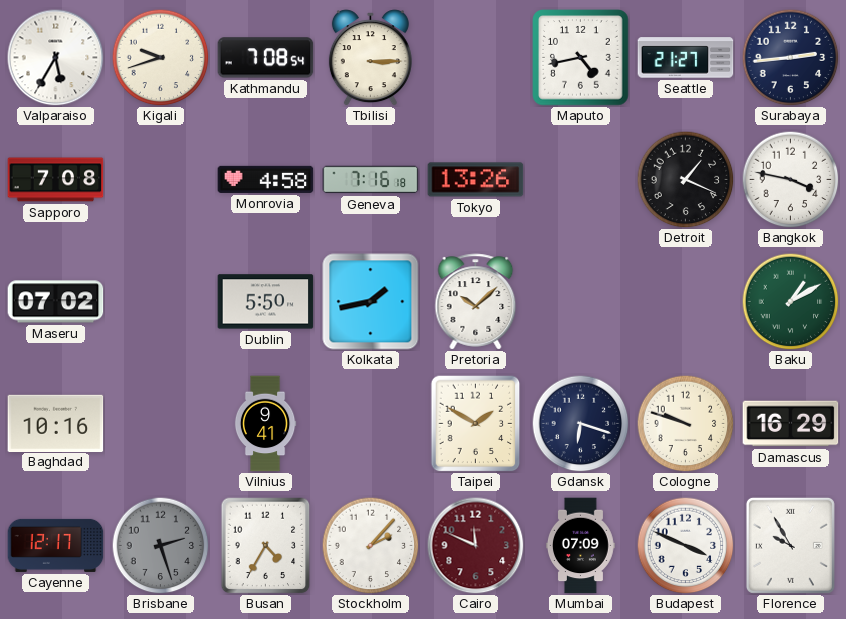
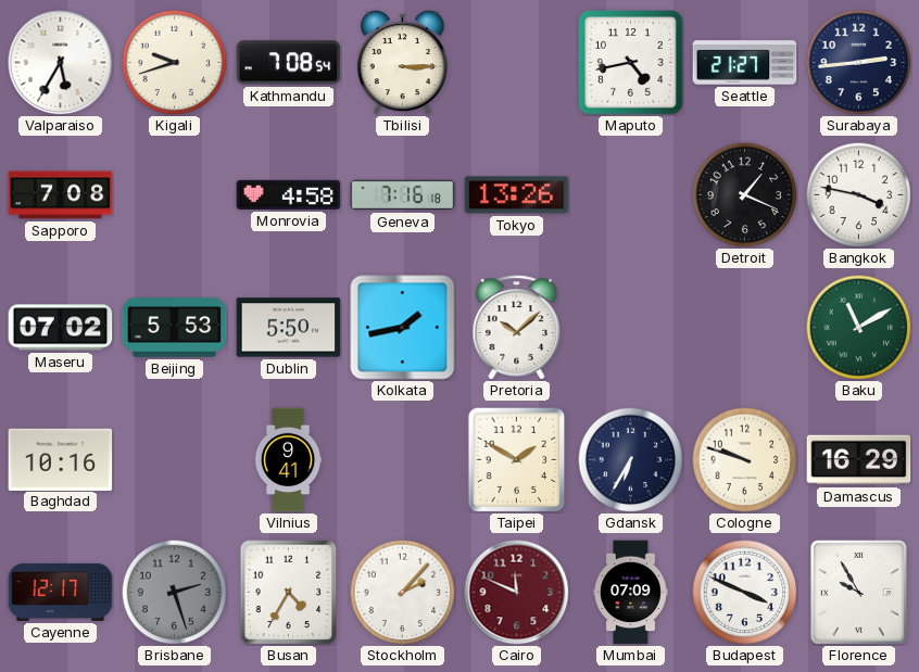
Beijing: none -> 5:53
Baku: 1:10 -> 11:10
Gdansk: 6:18 -> 6:35
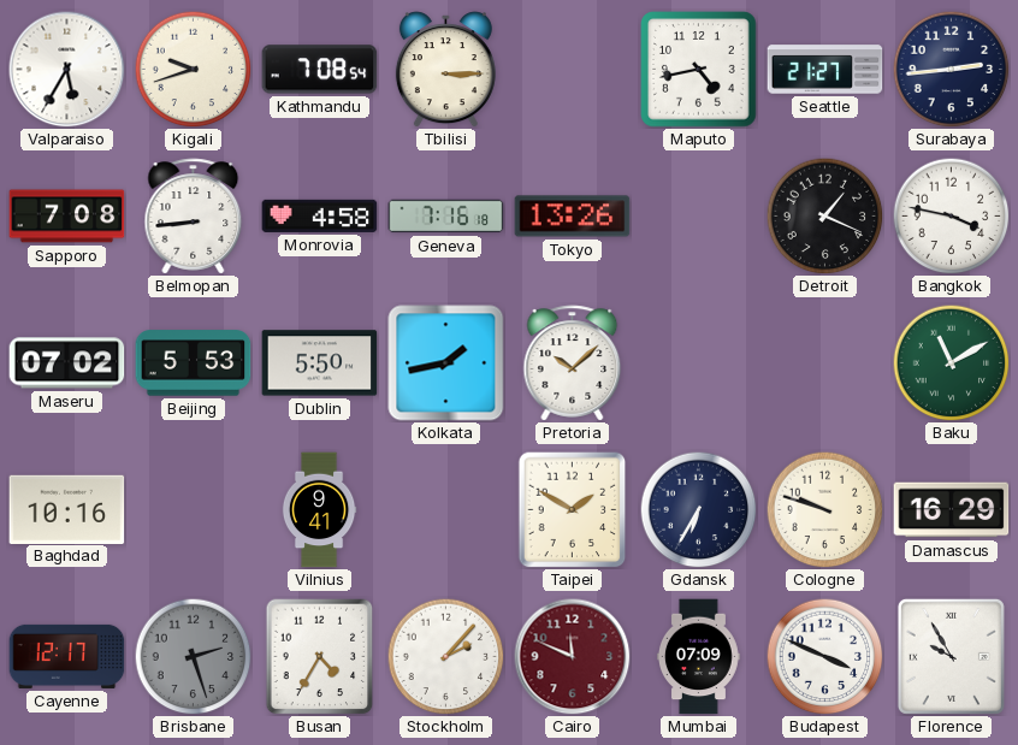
Belmopan: none -> 8:44
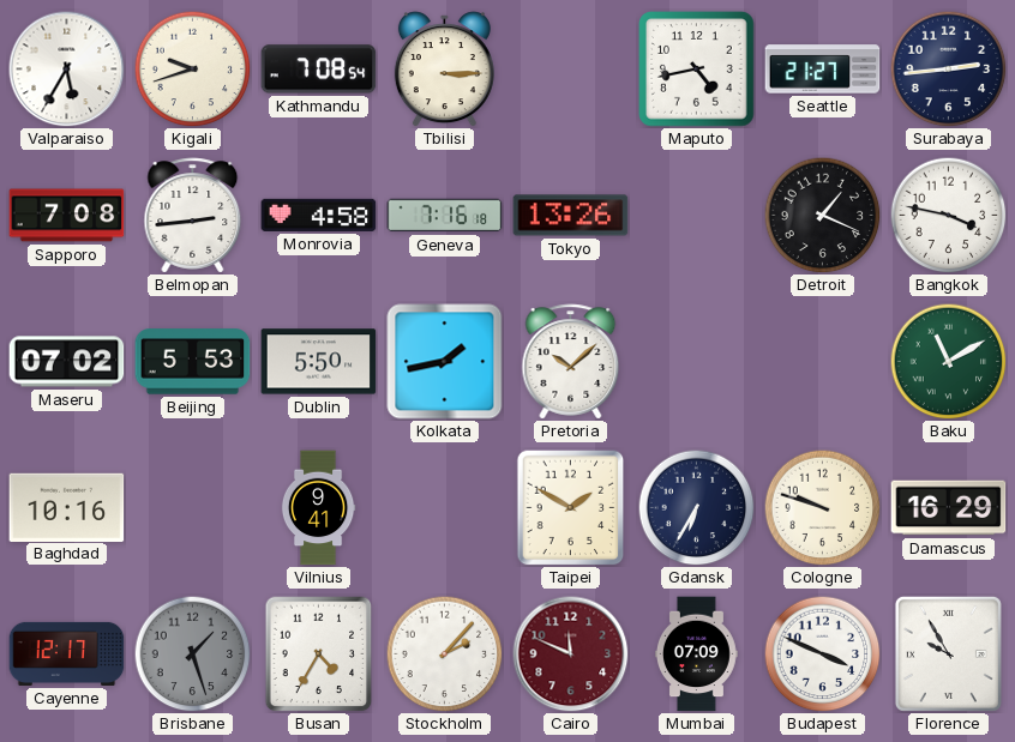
Belmopan: 8:44 -> 2:44
Brisbane: 2:27 -> 1:27
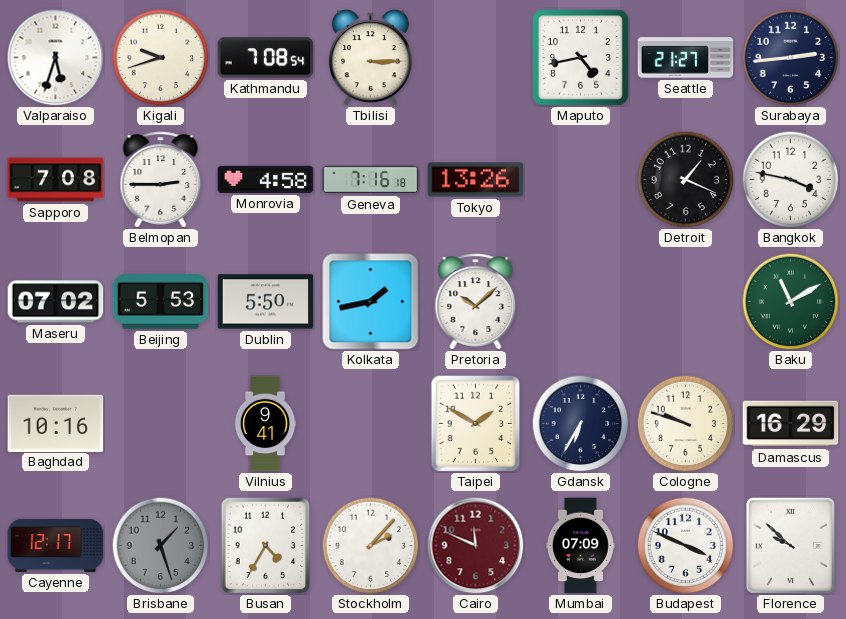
Valparaiso: 5:35 -> 5:33
Belmopan: 2:44 -> 2:45
Florence: 9:55 -> 9:52
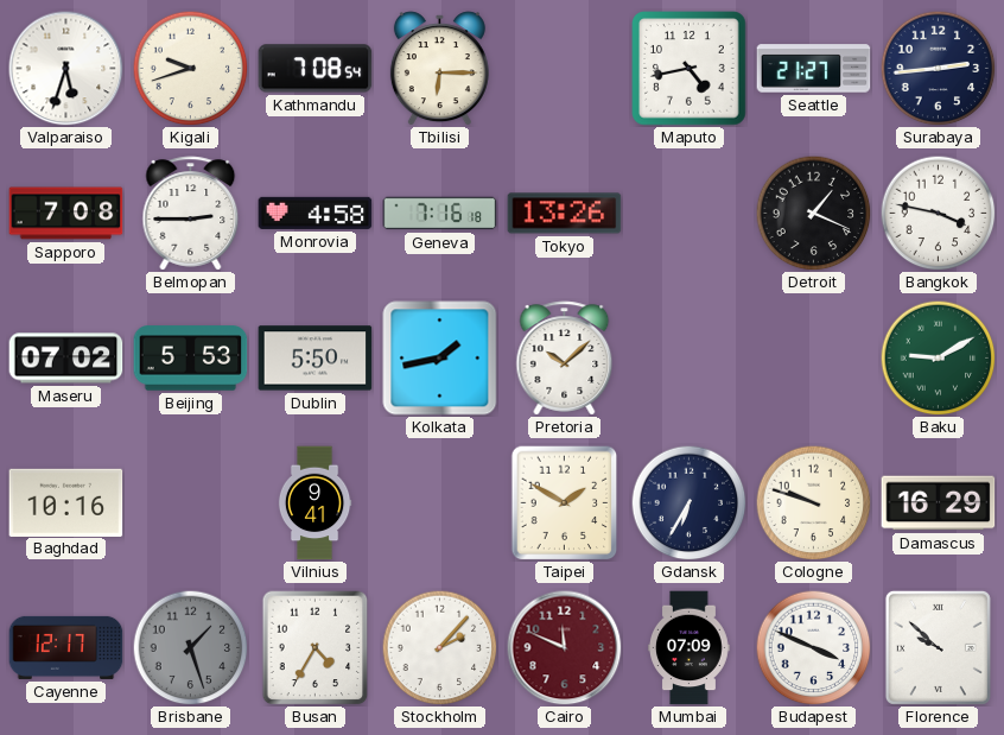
Tbilisi: 3:15 -> 6:15
Baku: 11:10 -> 9:10
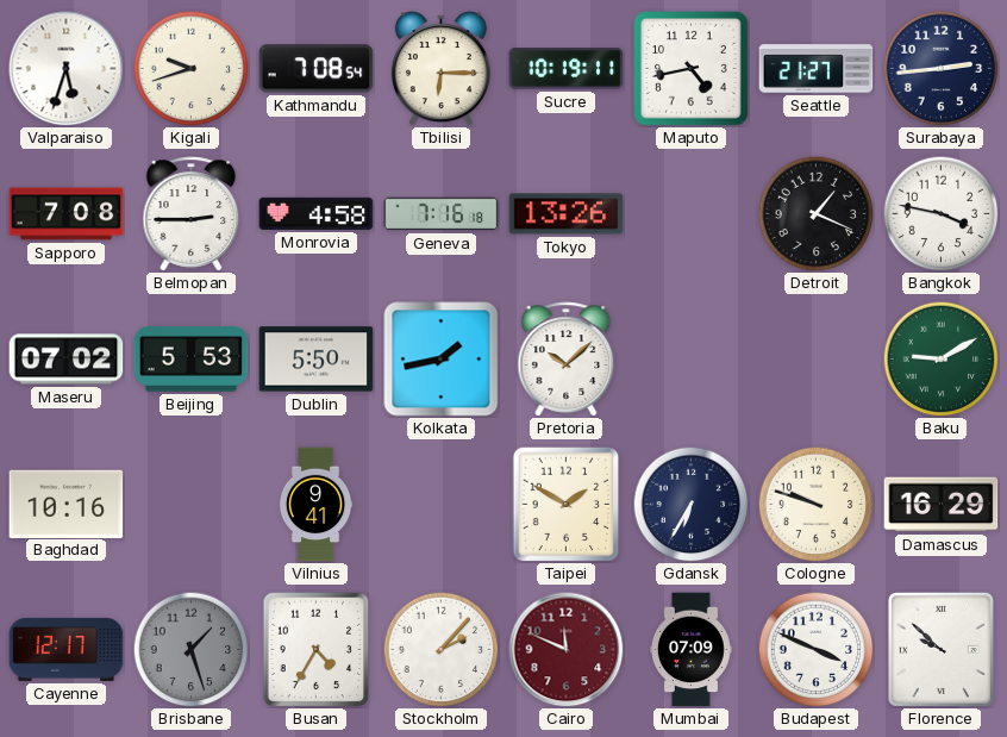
Sucre: none -> 10:19
